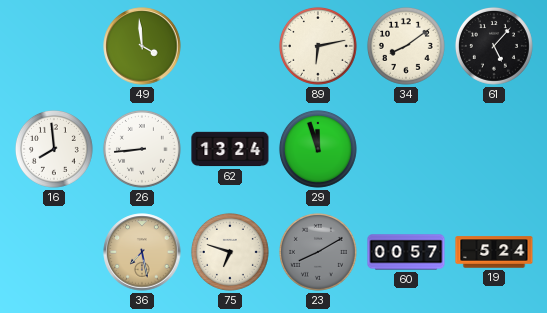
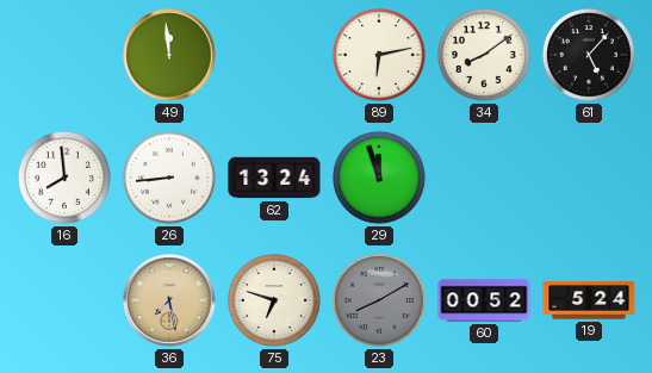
49: 3:59 -> 11:59
60: 00:57 -> 00:52
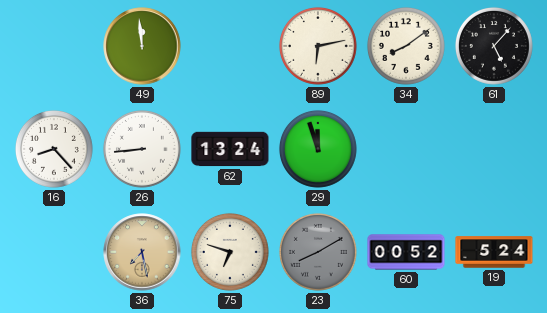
16: 7:59 -> 8:23
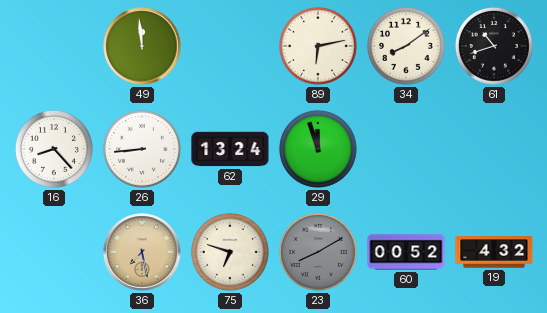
61: 5:07 -> 10:42
19: 5:24 -> 4:32
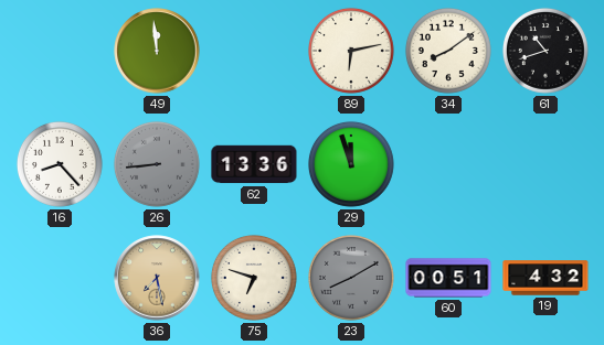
26 dial: white -> grey
62: 13:24 -> 13:36
60: 00:52 -> 00:51
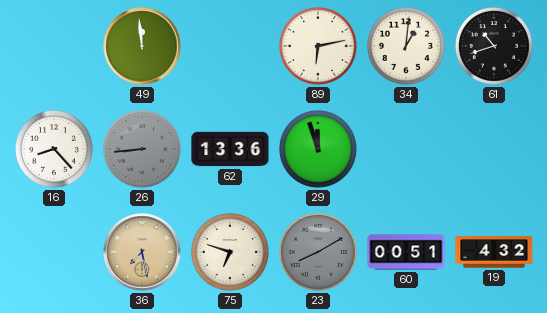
34: 8:09 -> 1:01
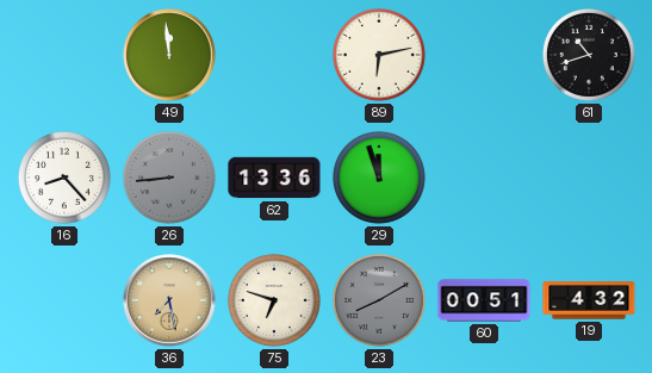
34: 1:01 -> none
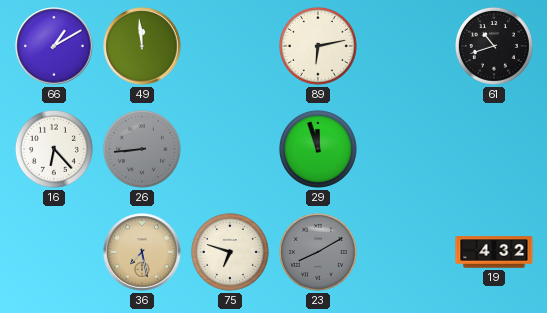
66: none -> 1:10
16: 8:23 -> 6:23
62: 13:36 -> none
60: 00:51 -> none
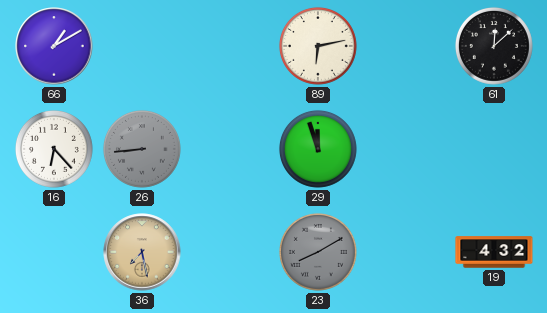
49: 11:59 -> none
61: 10:42 -> 12:08
75: 6:48 -> none
